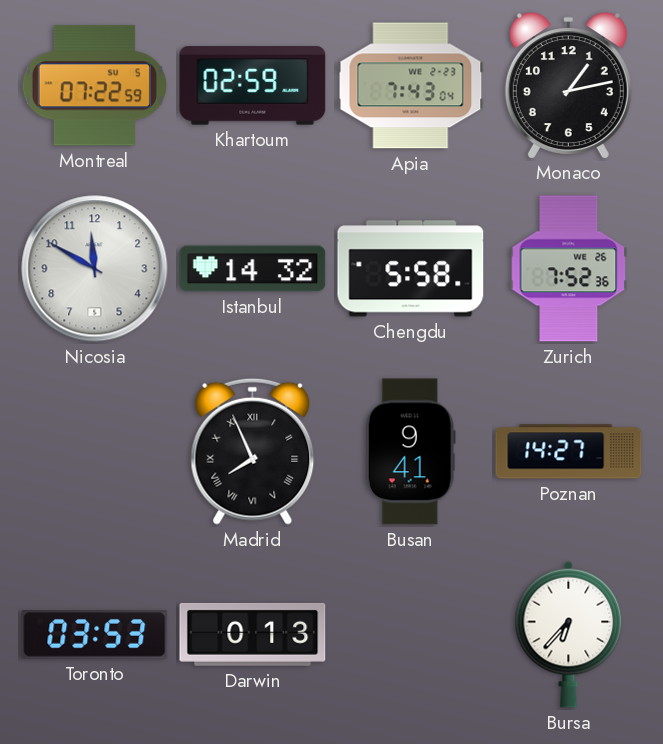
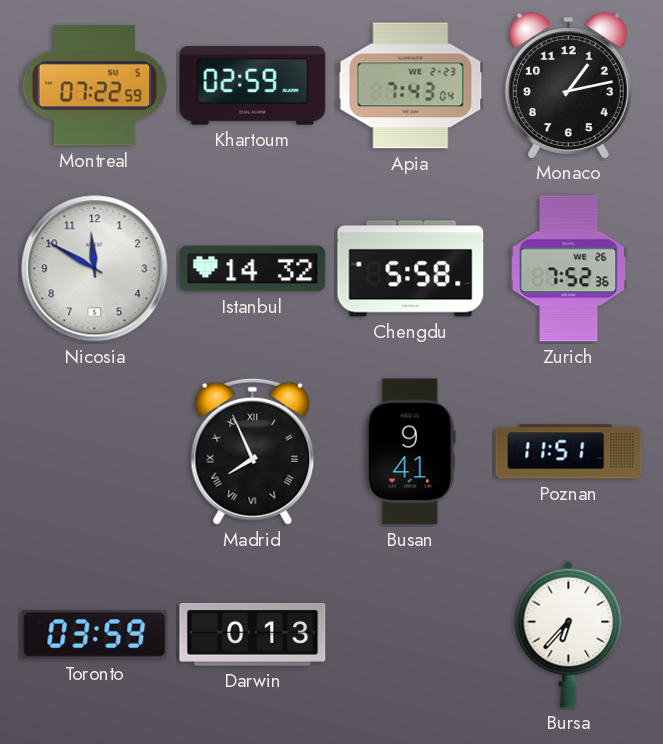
Poznan: 14:27 -> 11:51
Toronto: 03:53 -> 03:59
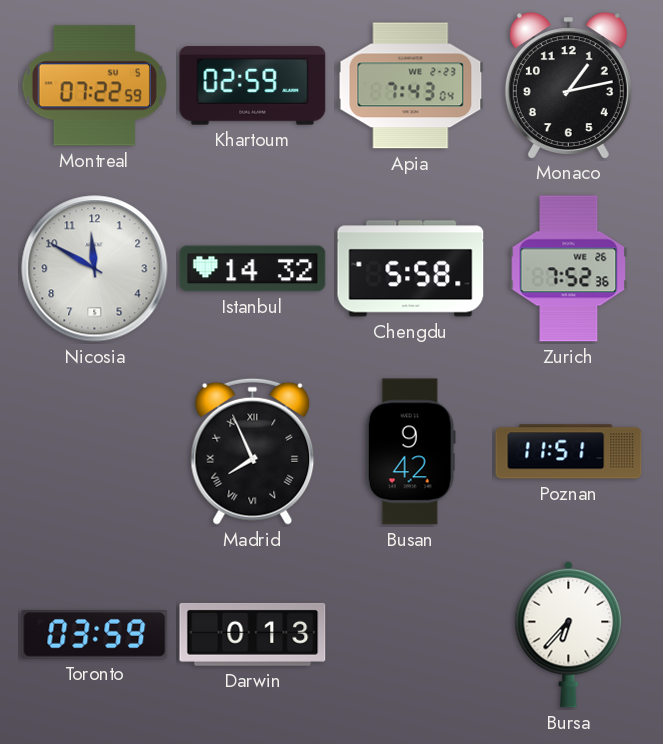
Busan: 9:41 -> 9:42
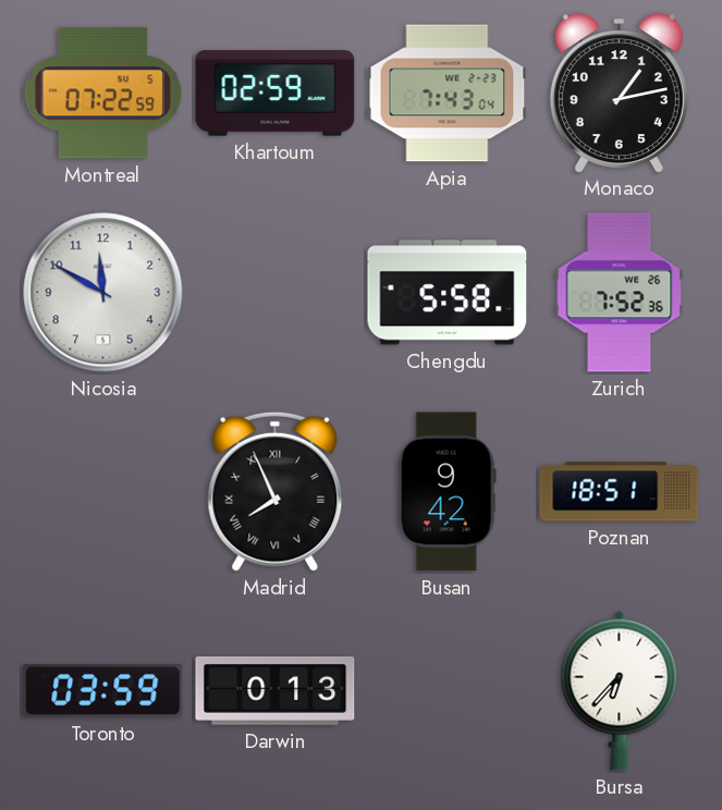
Istanbul: 14:32 -> none
Poznan: 11:51 -> 18:51
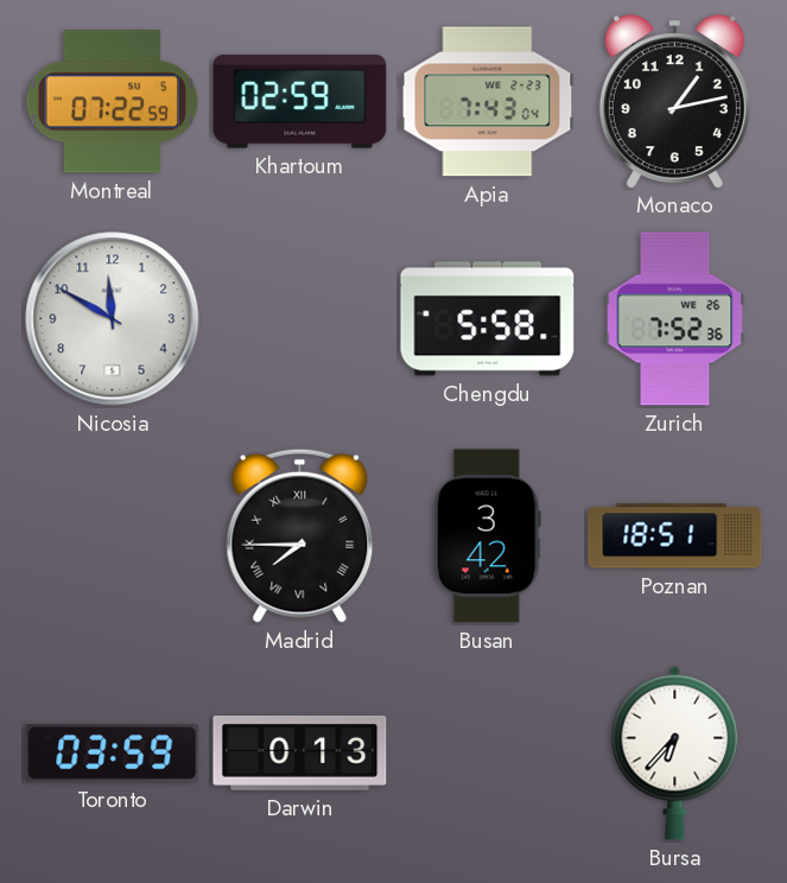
Madrid: 7:56 -> 7:45
Busan: 9:42 -> 3:42
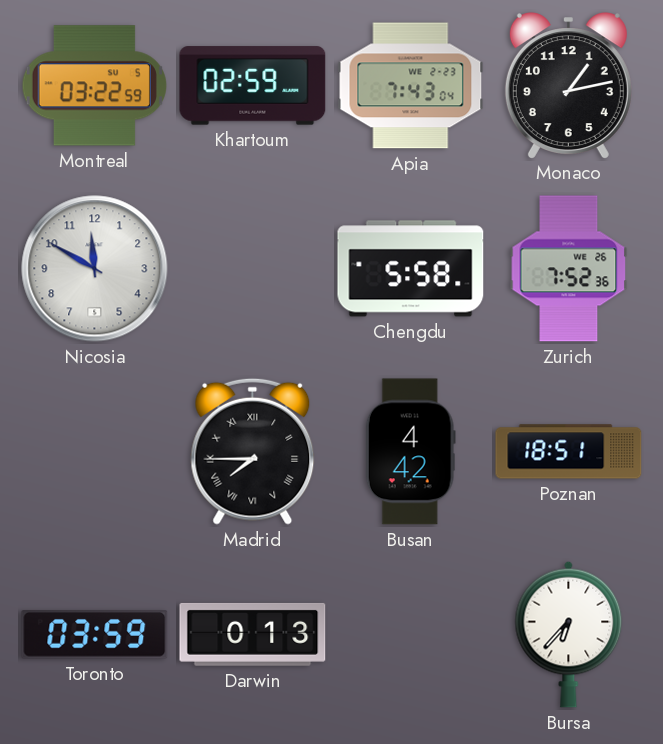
Montreal: 07:22 -> 03:22
Busan: 3:42 -> 4:42
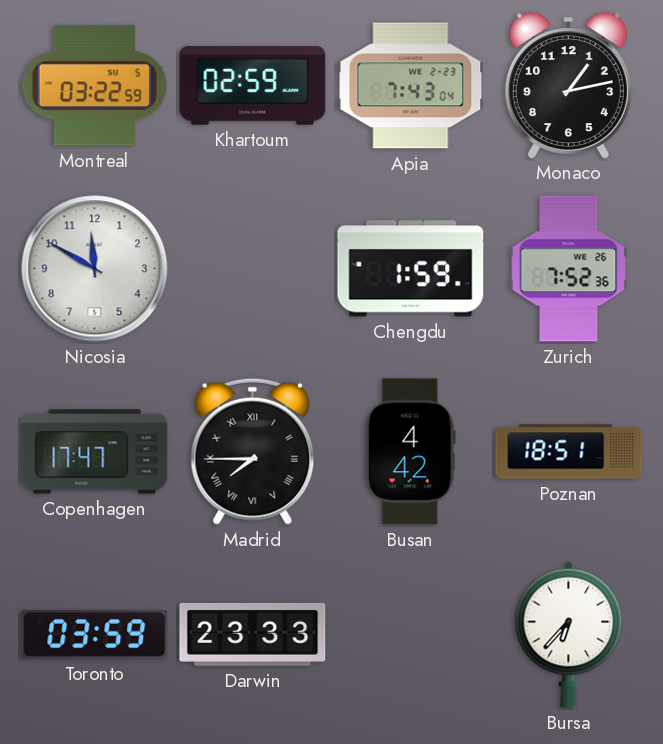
Chengdu: 5:58 -> 1:59
Copenhagen: none -> 17:47
Darwin: 0:13 -> 23:33
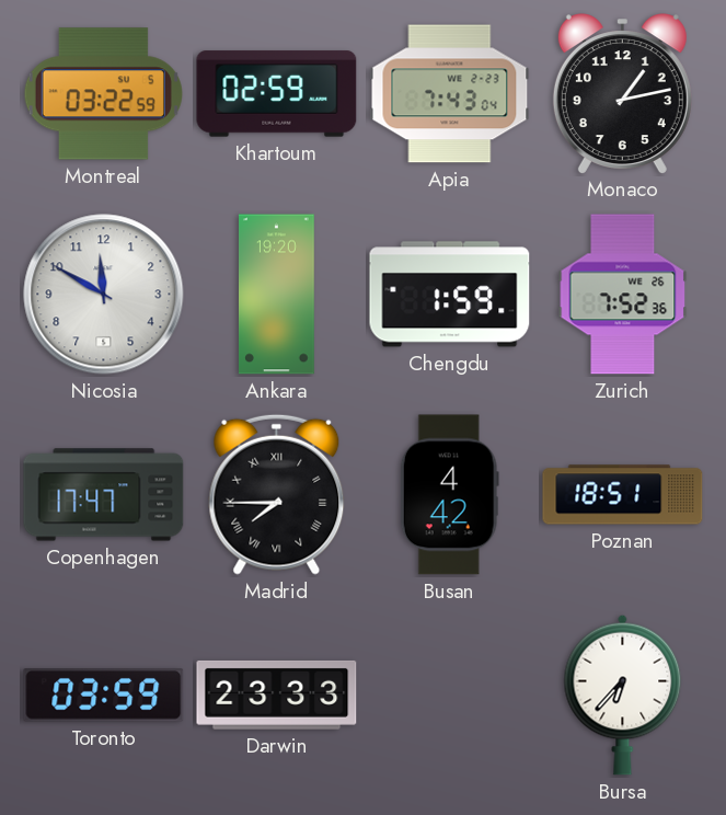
Ankara: none -> 19:20
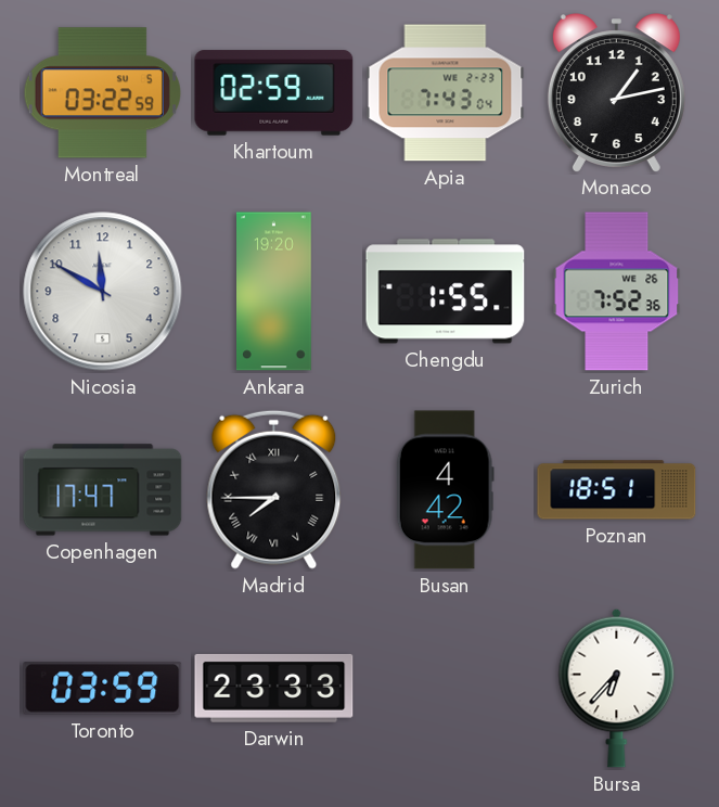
Chengdu: 1:59 -> 1:55
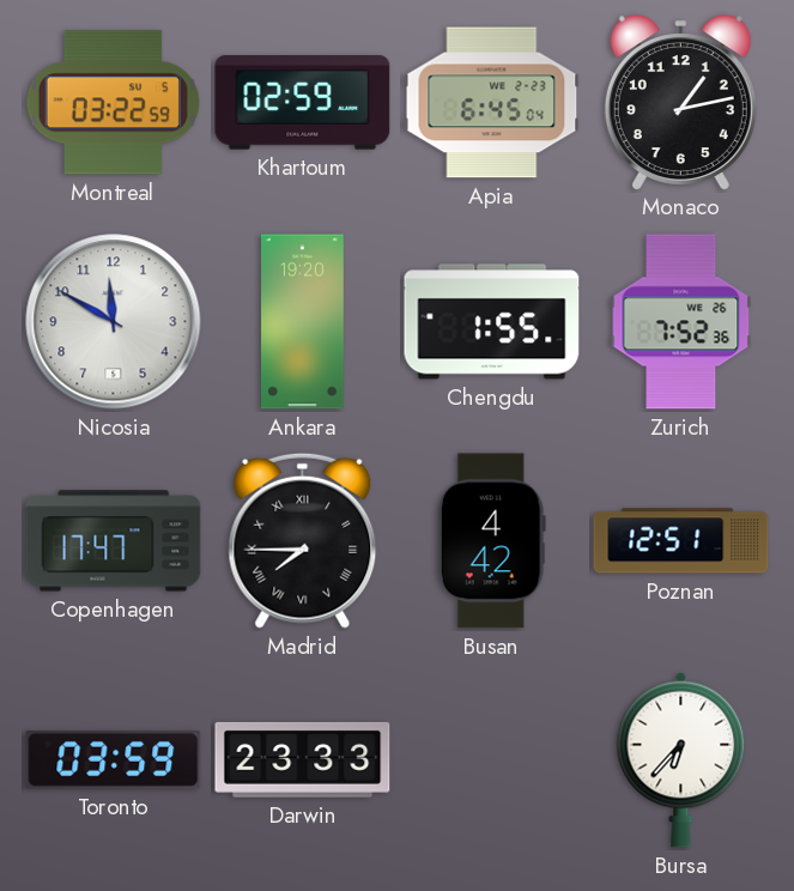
Apia: 7:43 -> 6:45
Poznan: 18:51 -> 12:51
